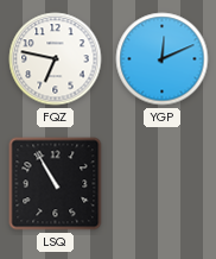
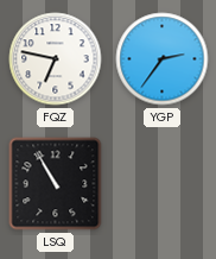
YGP: 12:11 -> 2:36
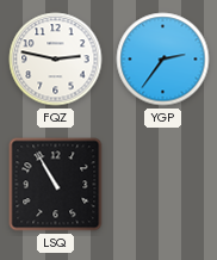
FQZ: 6:47 -> 2:47
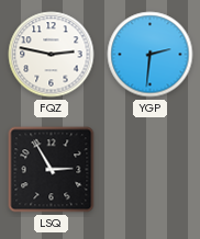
YGP: 2:36 -> 2:31
LSQ: 10:55 -> 2:55
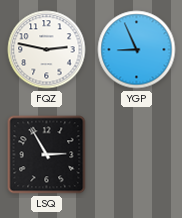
YGP: 2:31 -> 8:56
